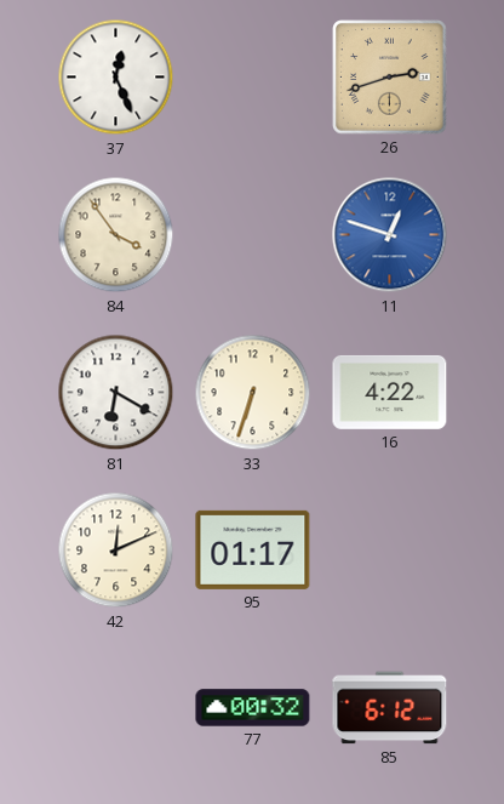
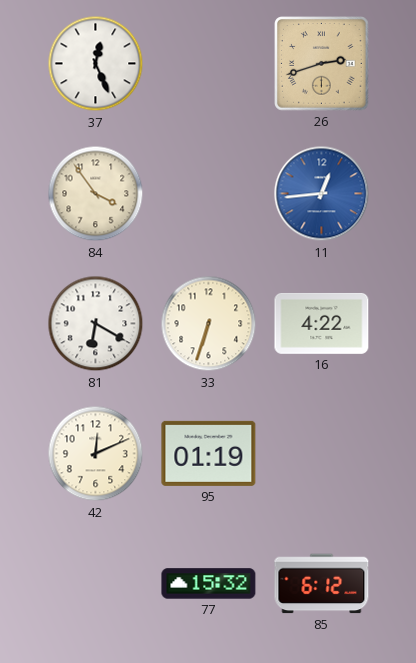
11: 12:48 -> 12:44
95: 01:17 -> 01:19
77: 00:32 -> 15:32
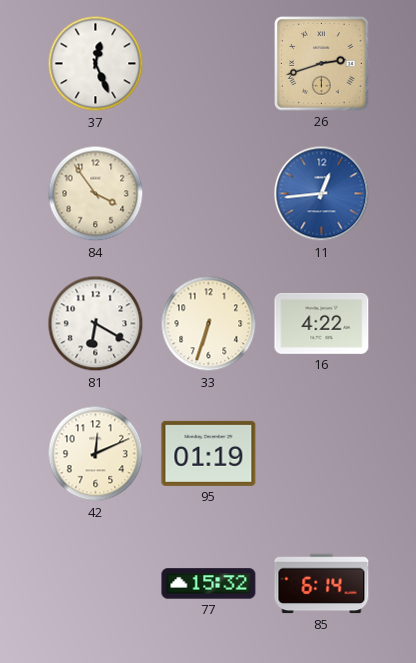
85: 6:12 -> 6:14
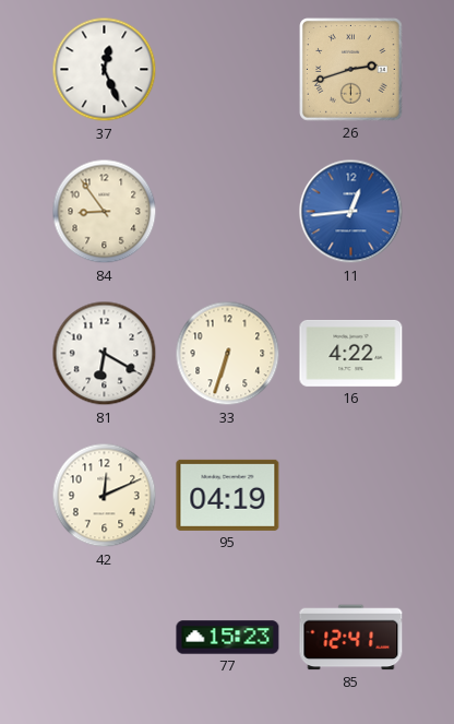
84: 3:54 -> 8:54
95: 01:19 -> 04:19
77: 15:32 -> 15:23
85: 6:14 -> 12:41
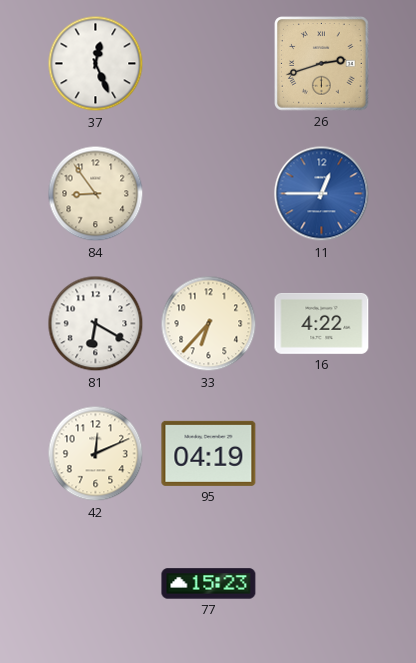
11: 12:44 -> 12:45
33: 6:33 -> 6:37
85: 12:41 -> none
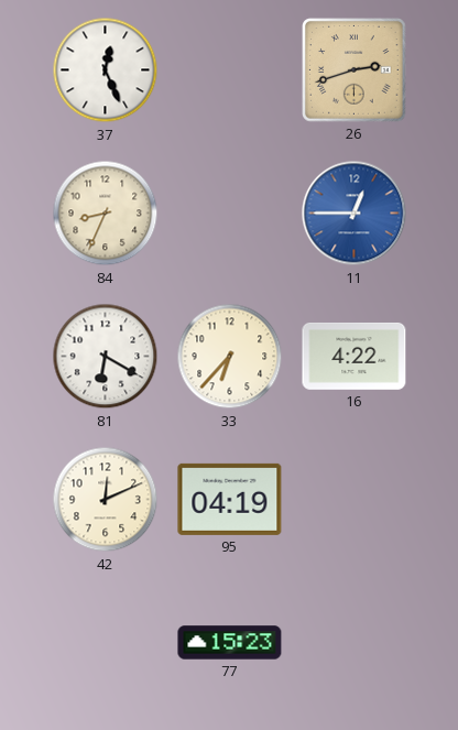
84: 8:54 -> 8:34
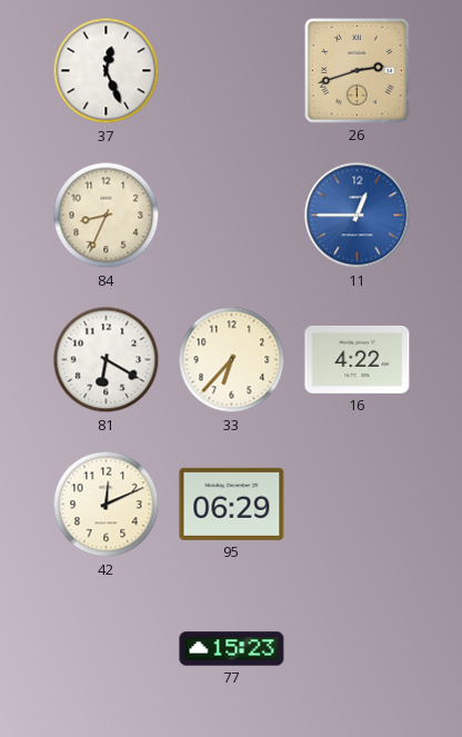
95: 04:19 -> 06:29
